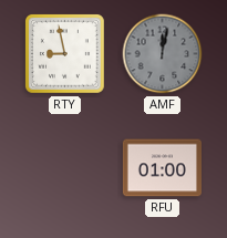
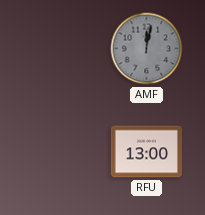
RTY: 8:58 -> none
RFU: 01:00 -> 13:00
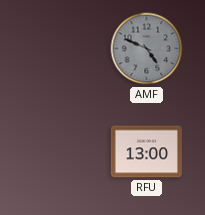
AMF: 12:02 -> 4:49
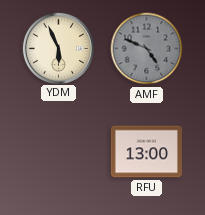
YDM: none -> 5:56
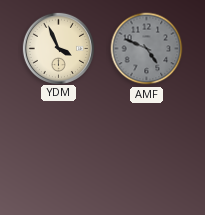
YDM: 5:56 -> 3:56
RFU: 13:00 -> none
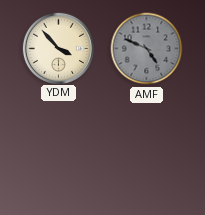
YDM: 3:56 -> 3:53
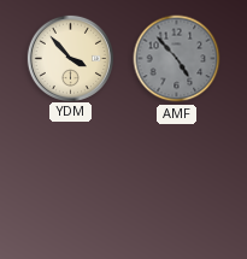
AMF: 4:49 -> 4:53
